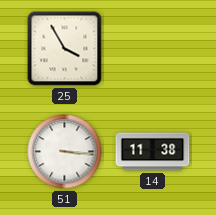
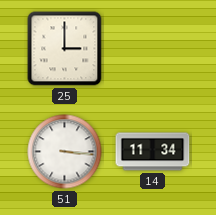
25: 3:55 -> 3:00
14: 11:38 -> 11:34
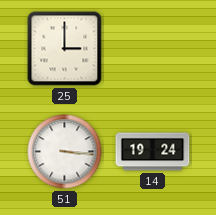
14: 11:34 -> 19:24
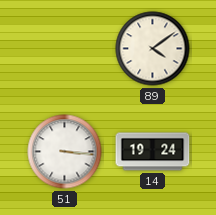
25: 3:00 -> none
89: none -> 4:09
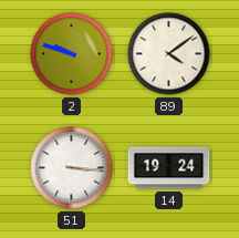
2: none -> 9:48
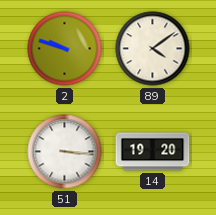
14: 19:24 -> 19:20
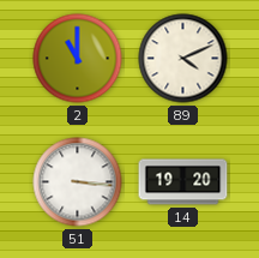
2: 9:48 -> 11:00
89: 4:09 -> 4:11
